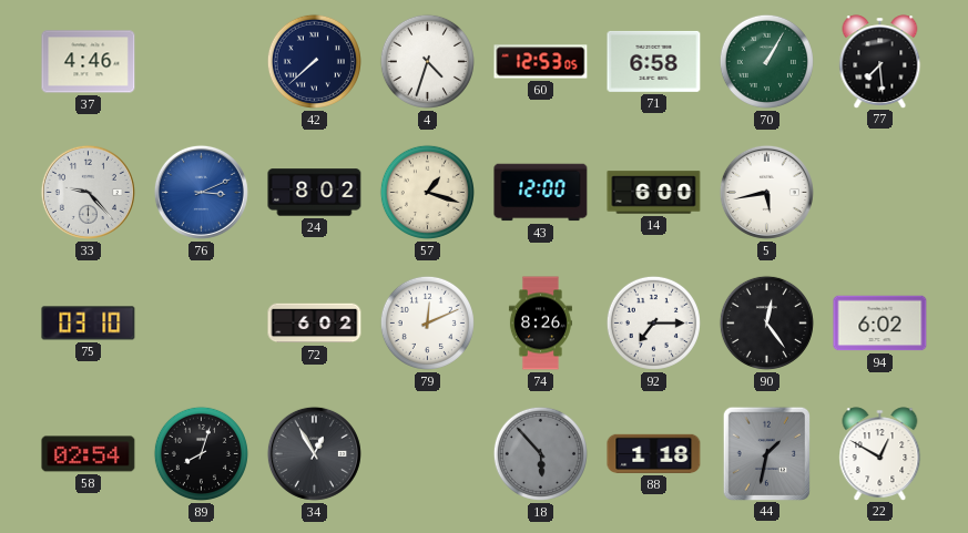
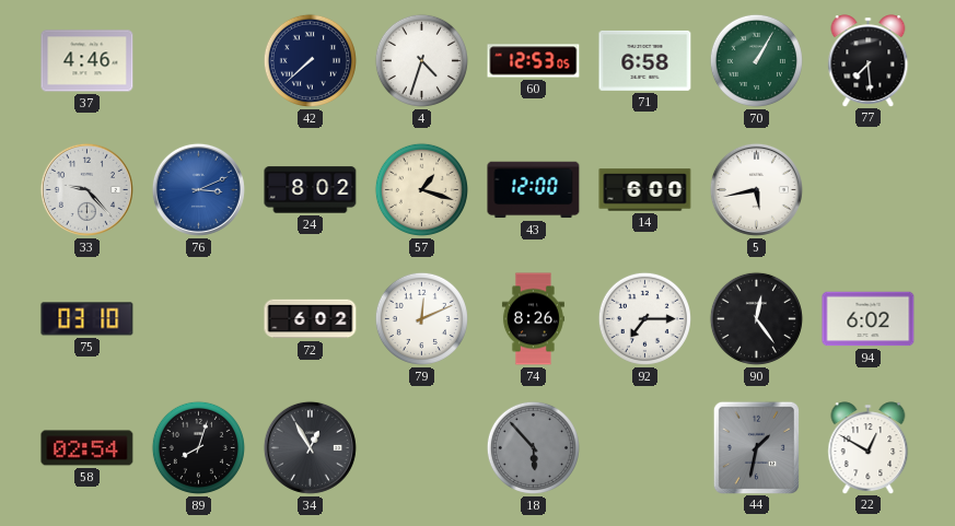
88: 1:18 -> none
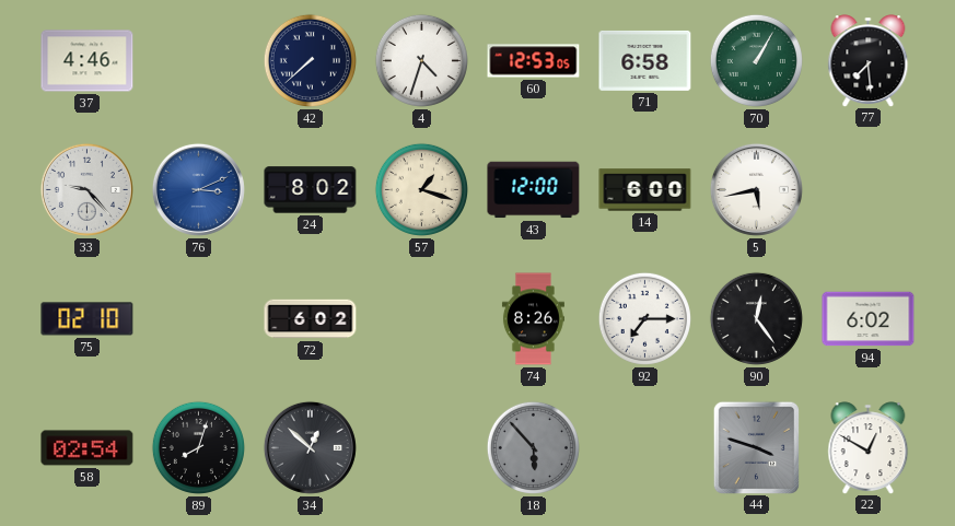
75: 03:10 -> 02:10
79: 12:11 -> none
34: 12:55 -> 12:52
44: 1:32 -> 3:48
